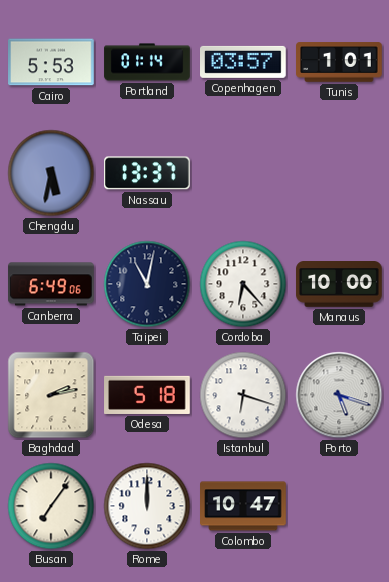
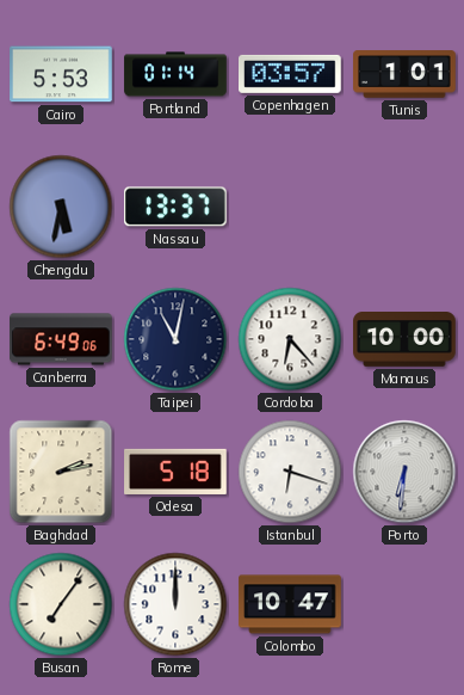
Porto: 5:18 -> 6:31
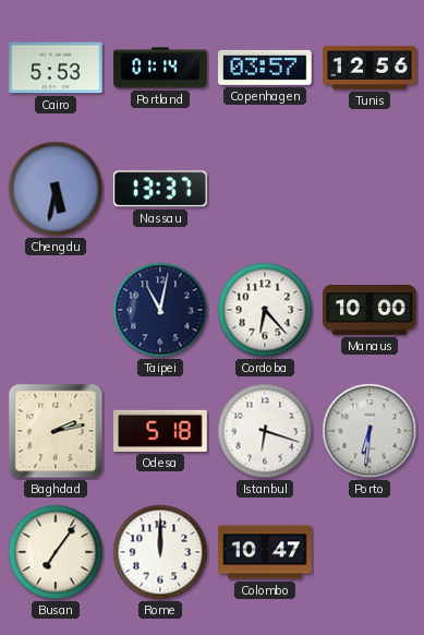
Tunis: 1:01 -> 12:56
Canberra: 6:49 -> none
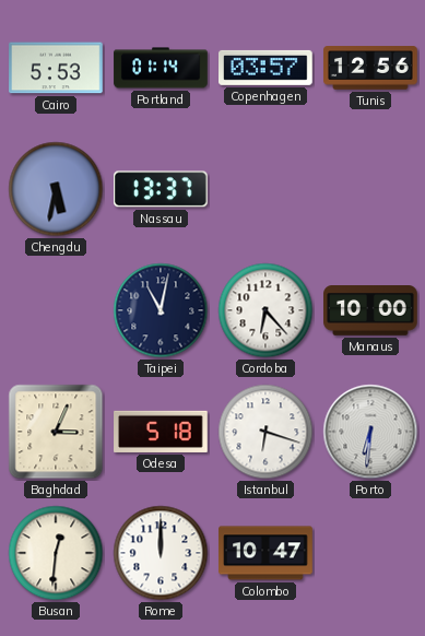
Baghdad: 2:13 -> 3:04
Busan: 7:06 -> 12:31
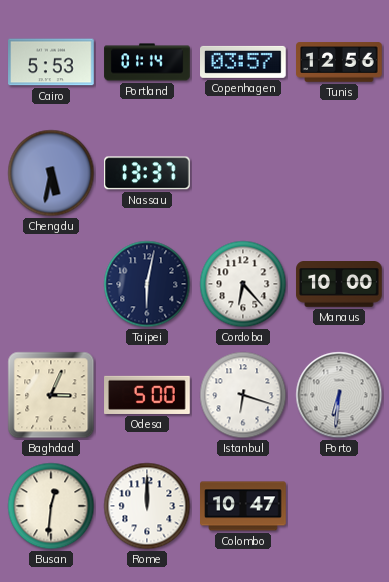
Taipei: 11:02 -> 6:02
Odesa: 5:18 -> 5:00
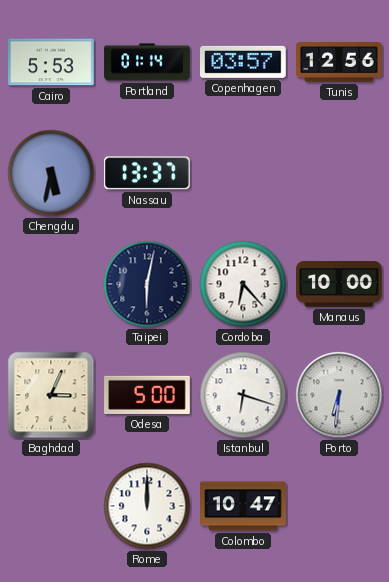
Busan: 12:31 -> none
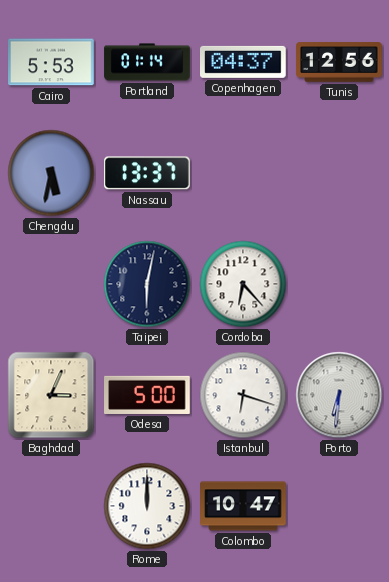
Copenhagen: 03:57 -> 04:37
Manaus: 10:00 -> none
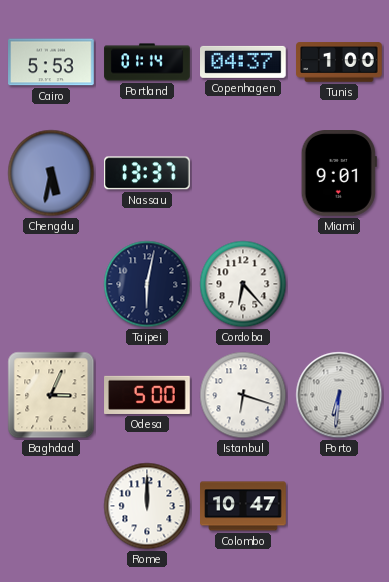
Tunis: 12:56 -> 1:00
Miami: none -> 9:01
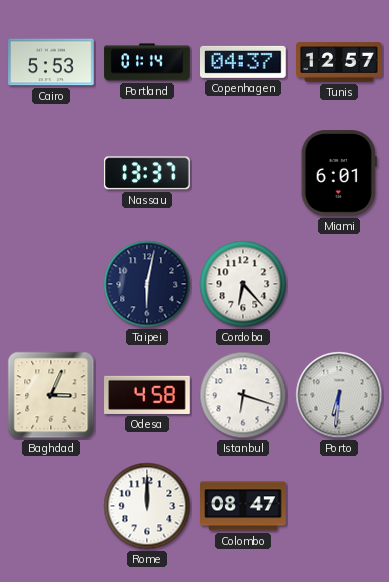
Tunis: 1:00 -> 12:57
Chengdu: 5:32 -> none
Miami: 9:01 -> 6:01
Odesa: 5:00 -> 4:58
Colombo: 10:47 -> 08:47
